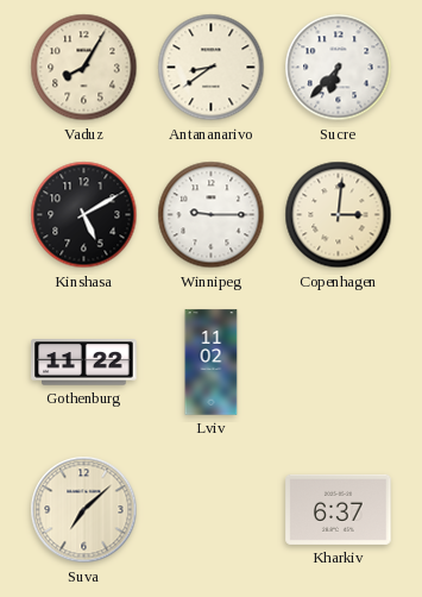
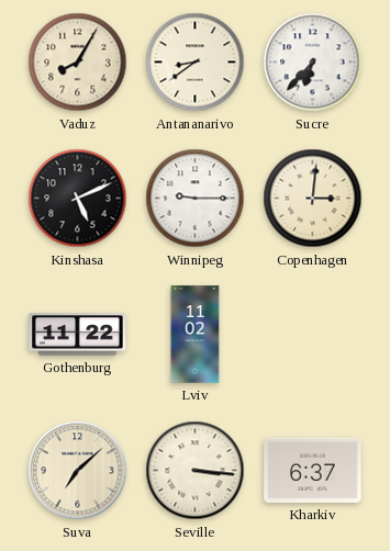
Kinshasa: 5:10 -> 5:11
Seville: none -> 3:16
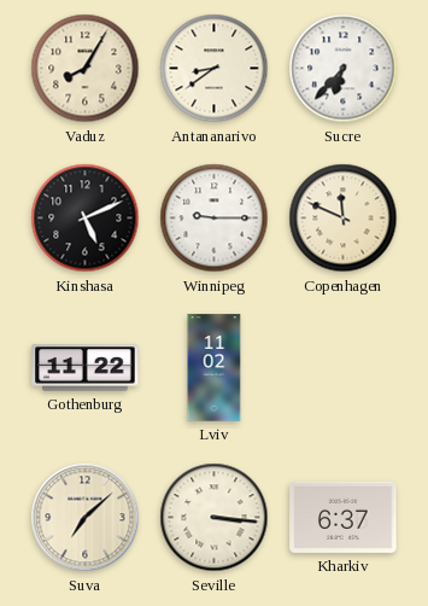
Copenhagen: 3:01 -> 11:49
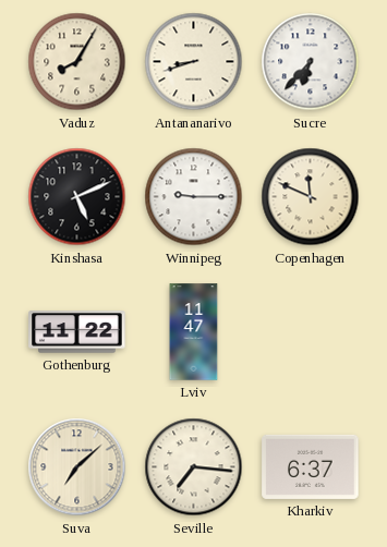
Antananarivo: 8:39 -> 8:42
Lviv: 11:02 -> 11:47
Seville: 3:16 -> 7:16
